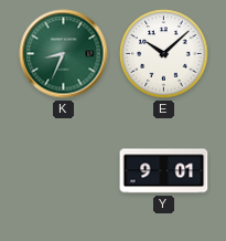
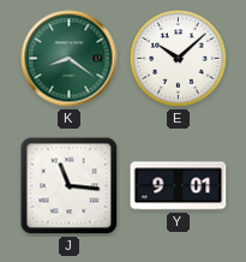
K: 8:34 -> 8:21
J: none -> 11:16
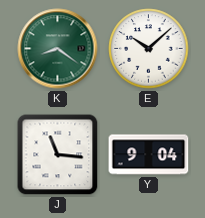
Y: 9:01 -> 9:04
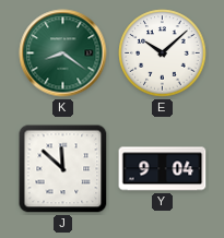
J: 11:16 -> 11:52
